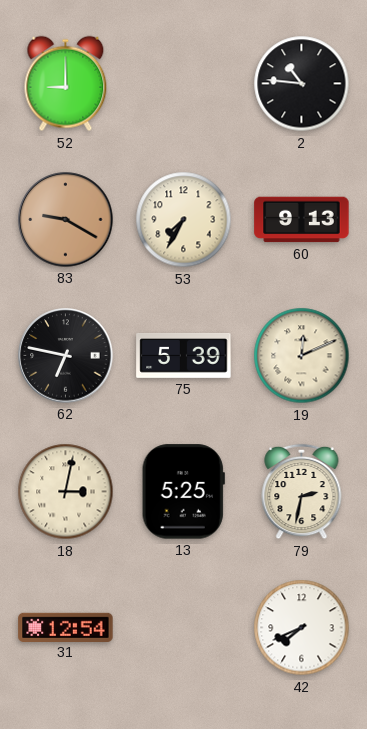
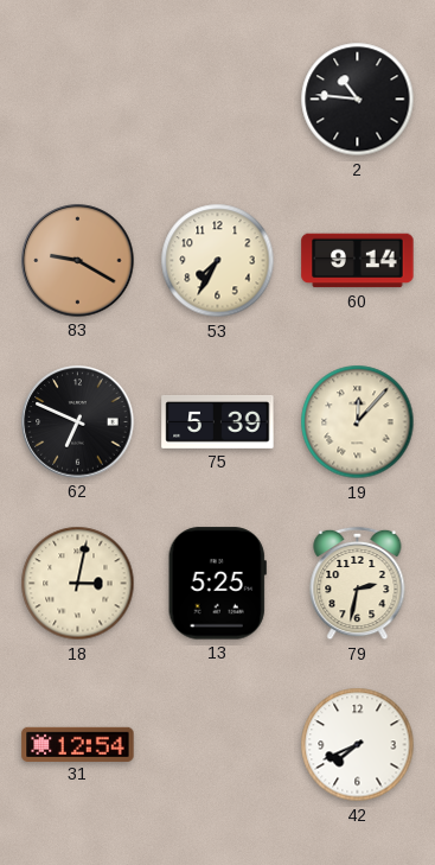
52: 9:00 -> none
60: 9:13 -> 9:14
62: 6:47 -> 6:49
19: 12:11 -> 12:07
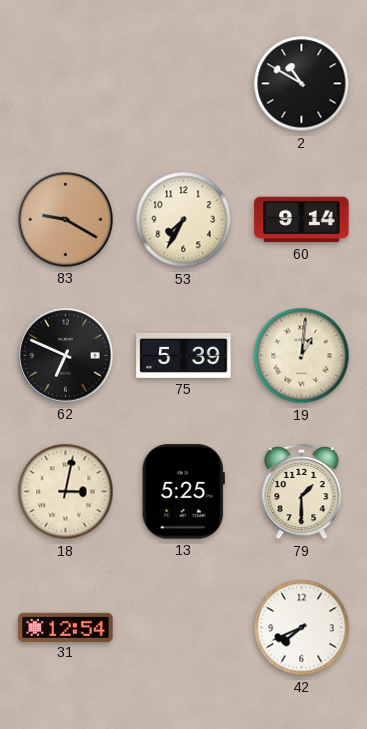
2: 10:46 -> 10:50
19: 12:07 -> 1:01
79: 2:32 -> 1:30
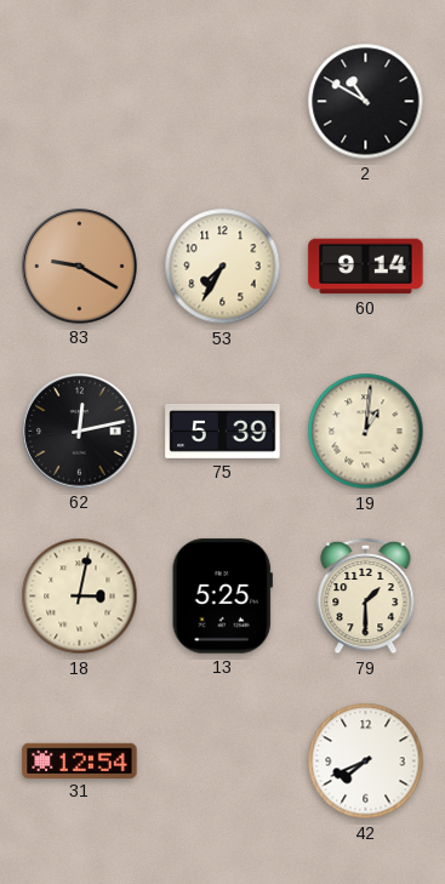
62: 6:49 -> 12:13
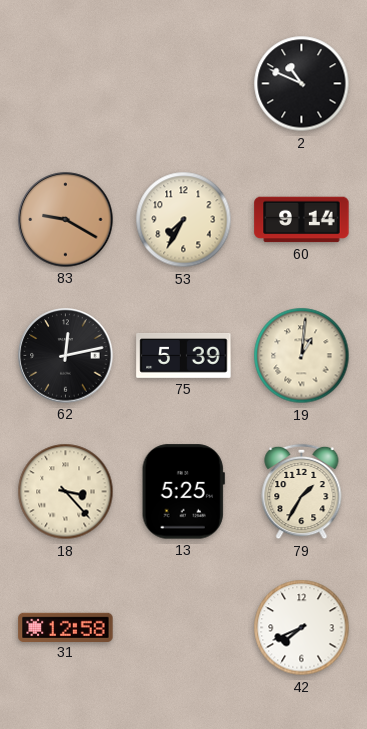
2: 10:50 -> 10:49
18: 3:02 -> 3:23
79: 1:30 -> 1:35
31: 12:54 -> 12:58
